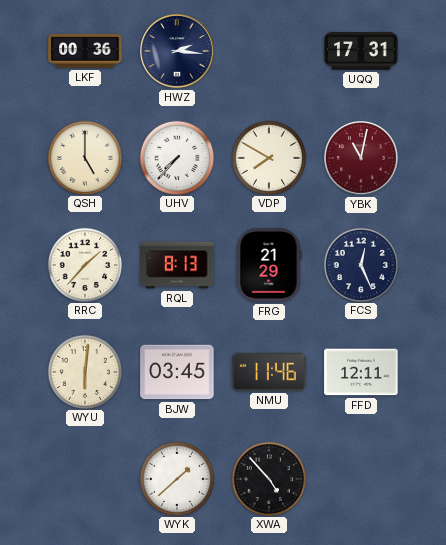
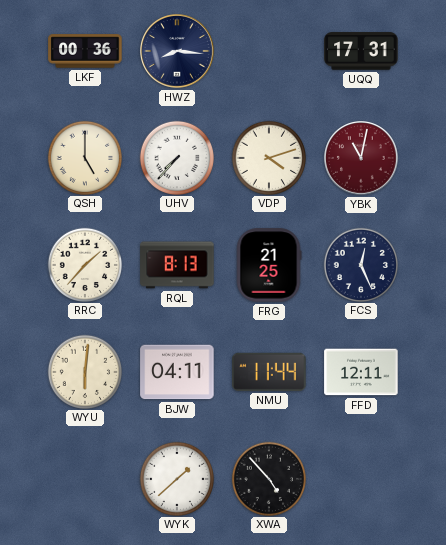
HWZ: 2:16 -> 8:16
VDP: 7:50 -> 4:12
FRG: 21:29 -> 21:25
BJW: 03:45 -> 04:11
NMU: 11:46 -> 11:44
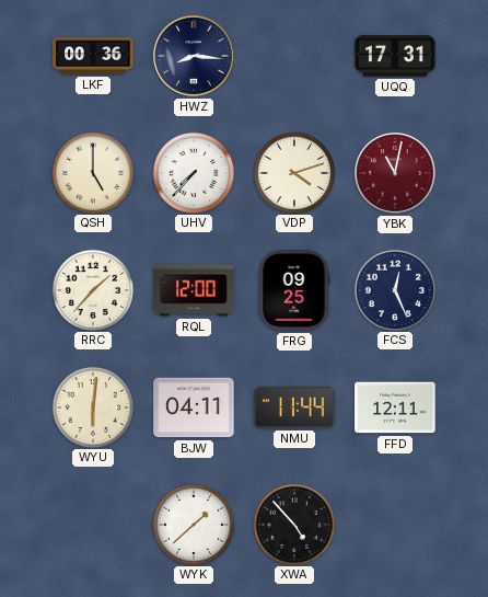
RQL: 8:13 -> 12:00
FRG: 21:25 -> 09:25
